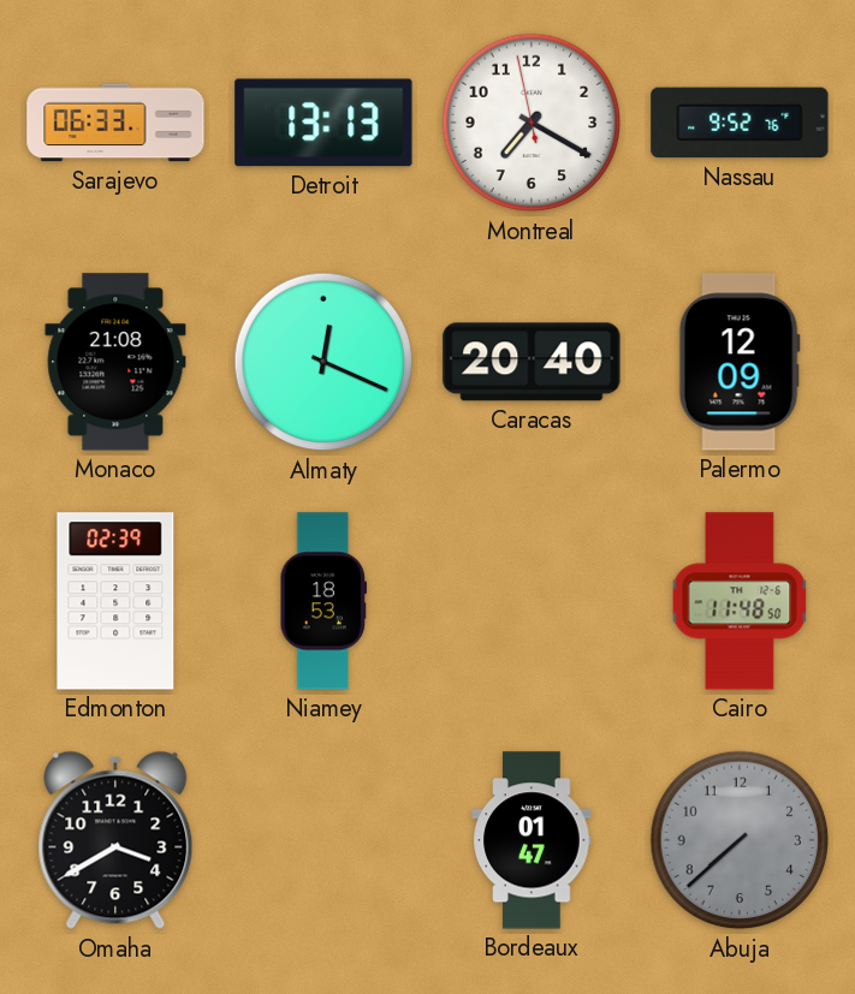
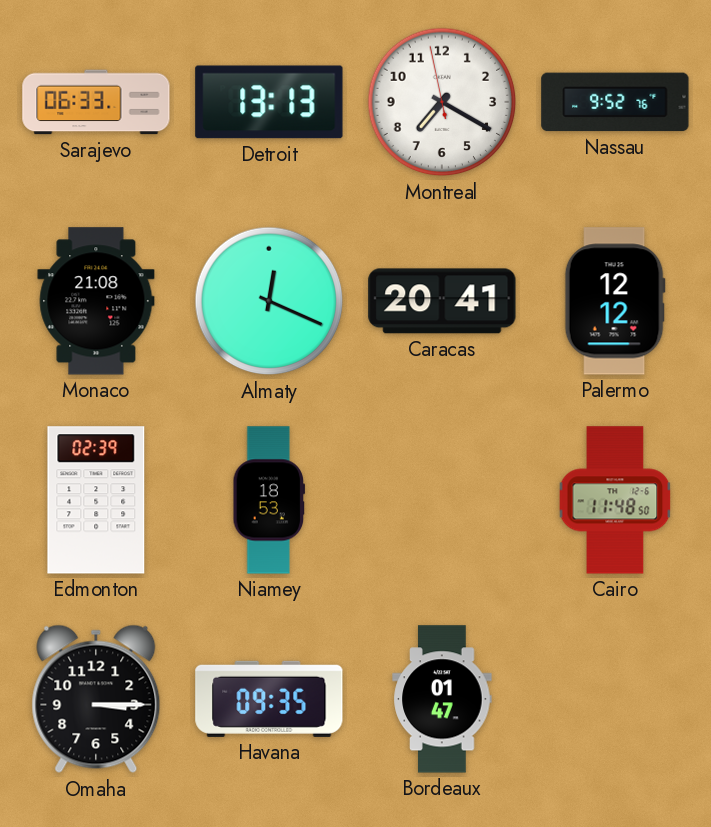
Caracas: 20:40 -> 20:41
Palermo: 12:09 -> 12:12
Omaha: 3:40 -> 3:15
Havana: none -> 09:35
Abuja: 7:38 -> none
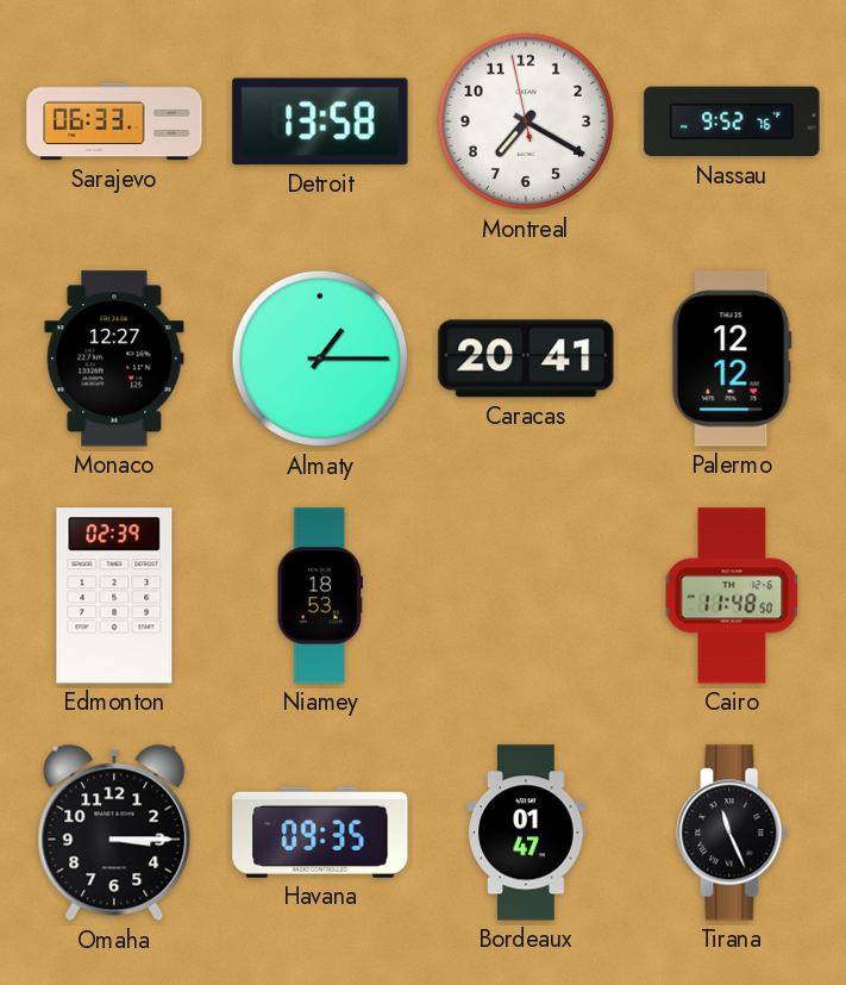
Detroit: 13:13 -> 13:58
Monaco: 21:08 -> 12:27
Almaty: 12:19 -> 1:15
Tirana: none -> 11:26
